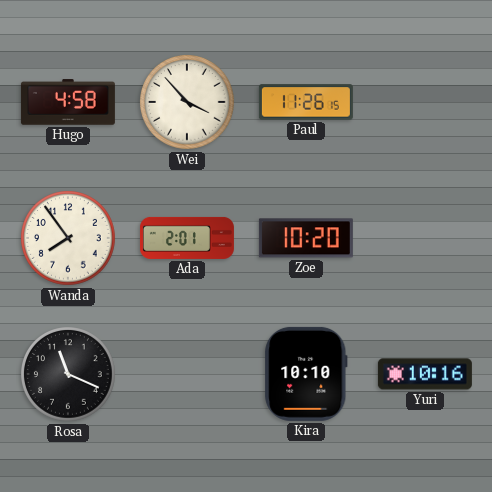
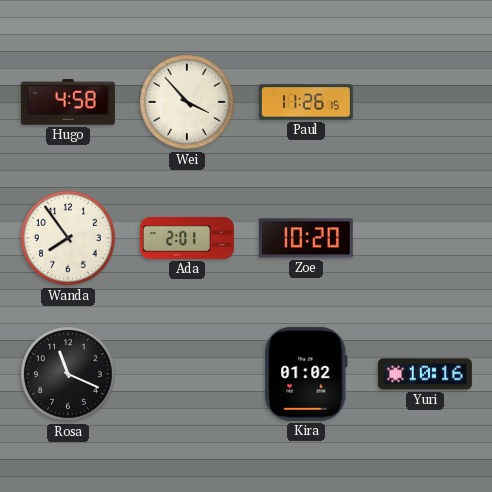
Kira: 10:10 -> 01:02
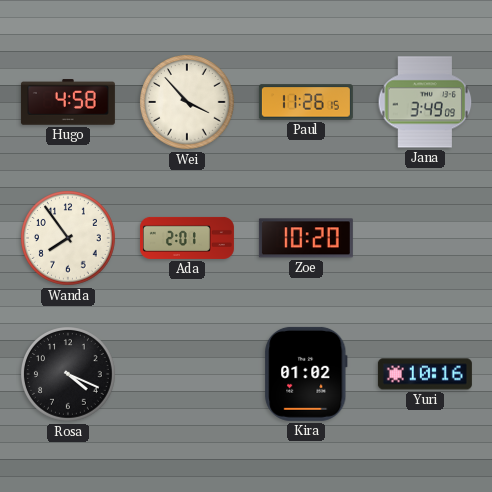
Jana: none -> 3:49
Rosa: 11:19 -> 4:19
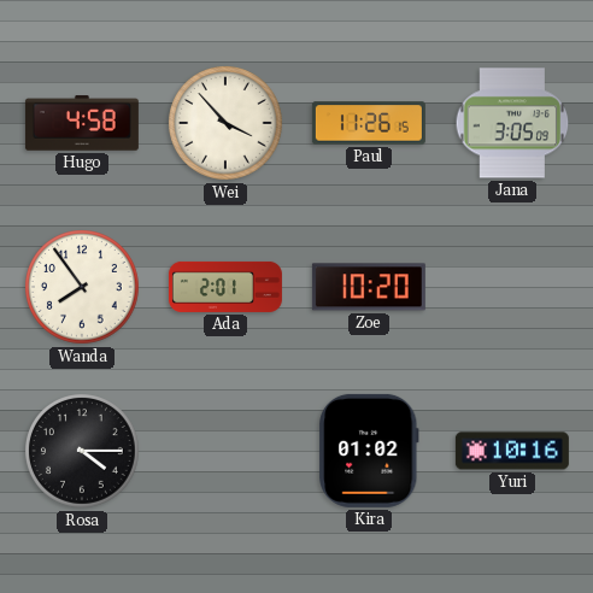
Jana: 3:49 -> 3:05
Rosa: 4:19 -> 4:15
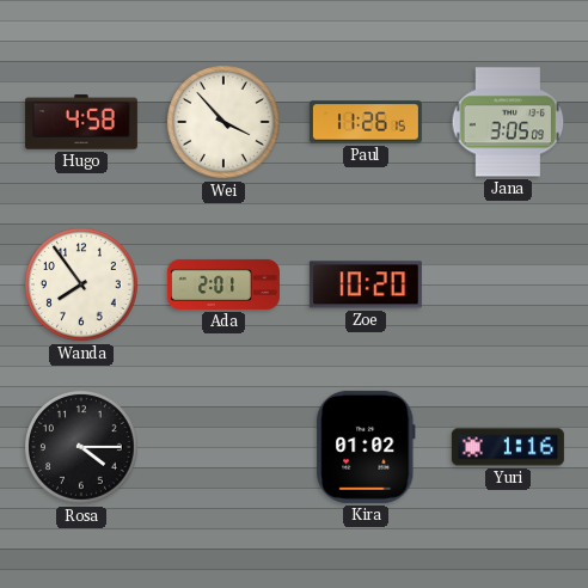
Yuri: 10:16 -> 1:16
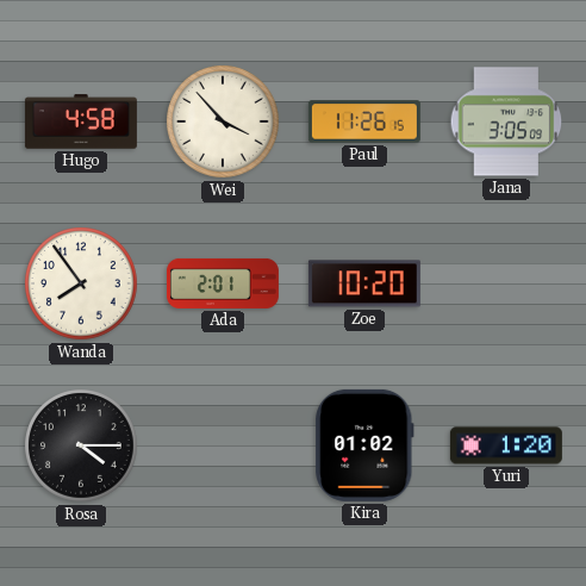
Yuri: 1:16 -> 1:20
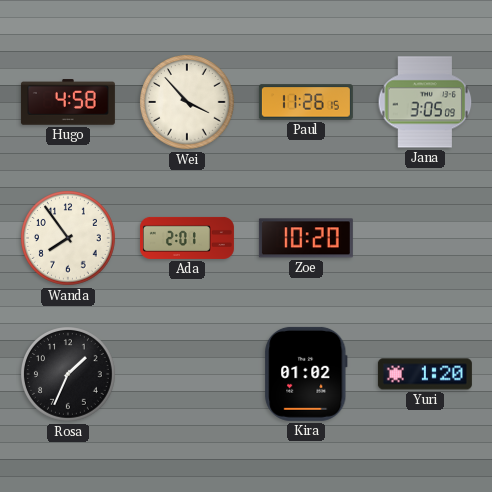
Rosa: 4:15 -> 1:34
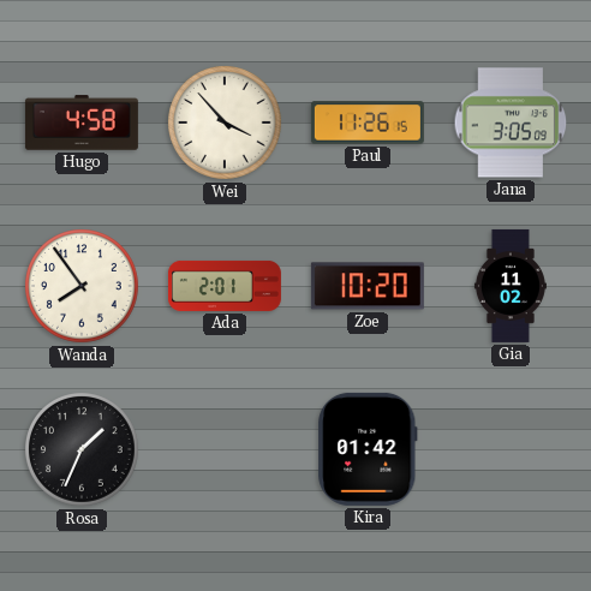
Gia: none -> 11:02
Kira: 01:02 -> 01:42
Yuri: 1:20 -> none
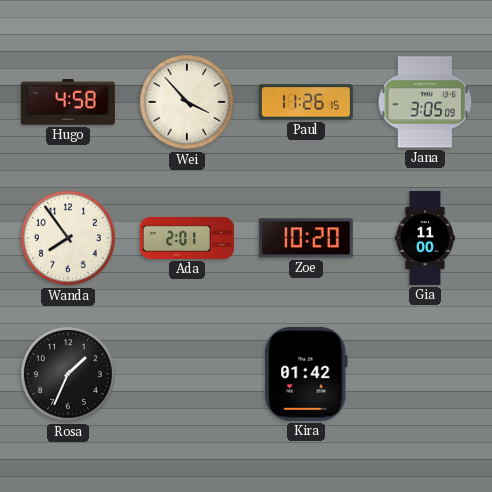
Gia: 11:02 -> 11:00
